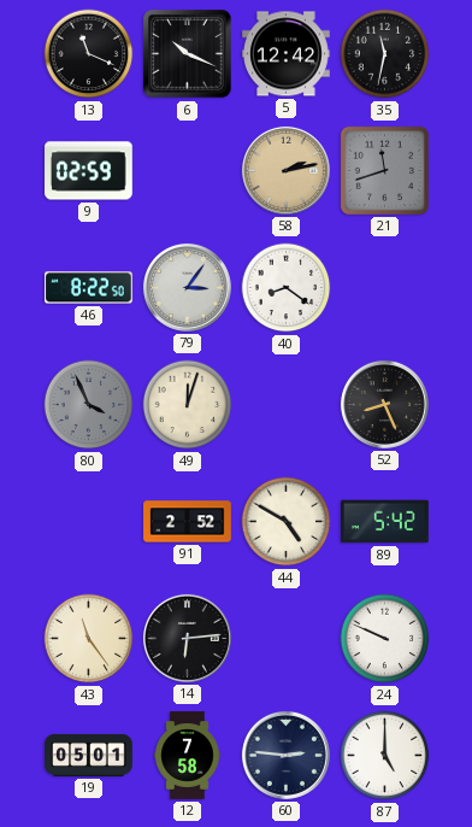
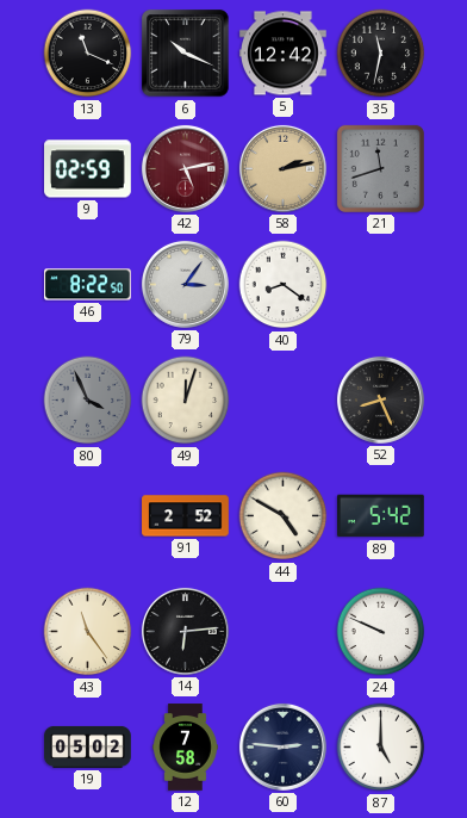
42: none -> 5:13
19: 05:01 -> 05:02
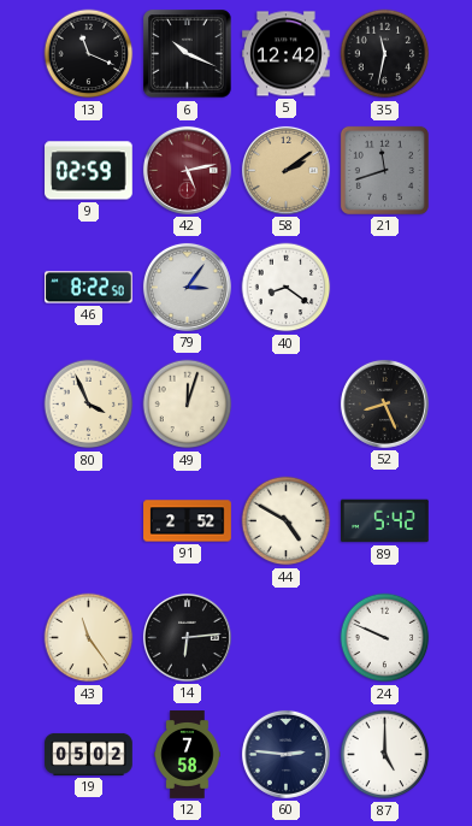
58: 2:13 -> 2:09
80 dial: grey -> cream
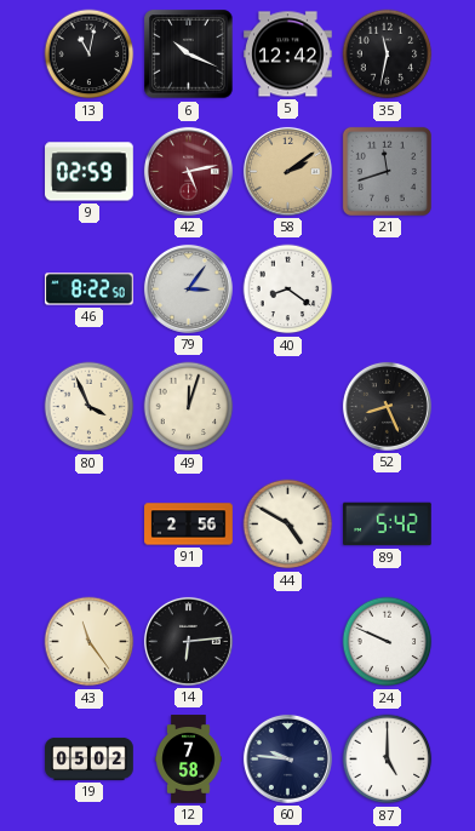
13: 11:19 -> 11:02
91: 2:52 -> 2:56
60: 2:46 -> 9:46
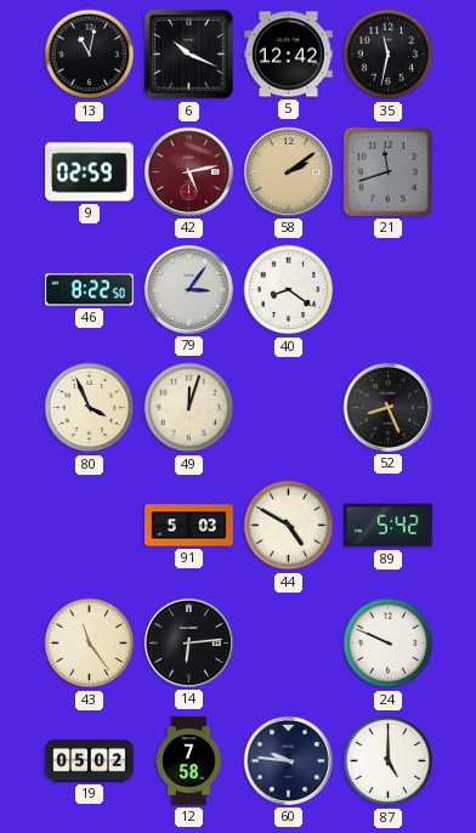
91: 2:56 -> 5:03
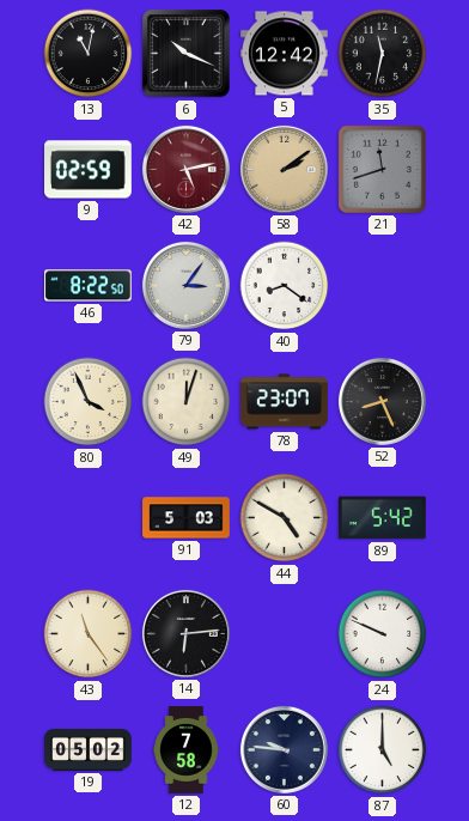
78: none -> 23:07
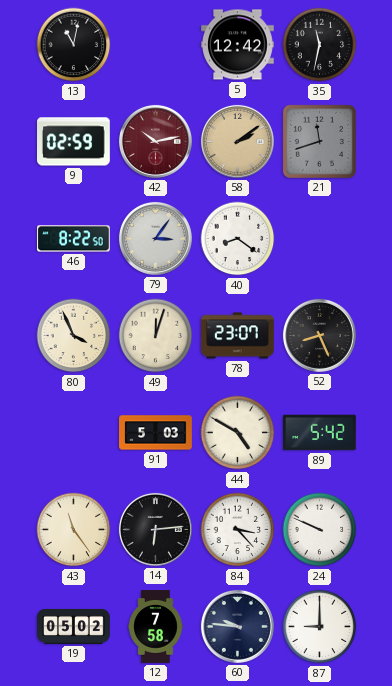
6: 10:19 -> none
42: 5:13 -> 10:13
84: none -> 3:23
87: 5:00 -> 9:00
